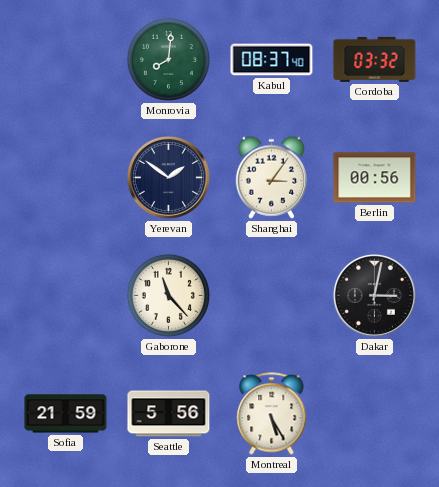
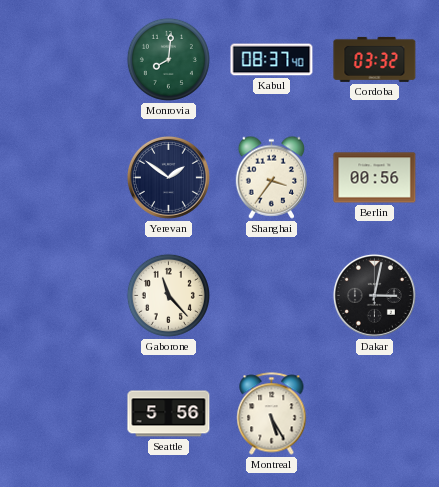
Shanghai: 3:06 -> 3:36
Sofia: 21:59 -> none
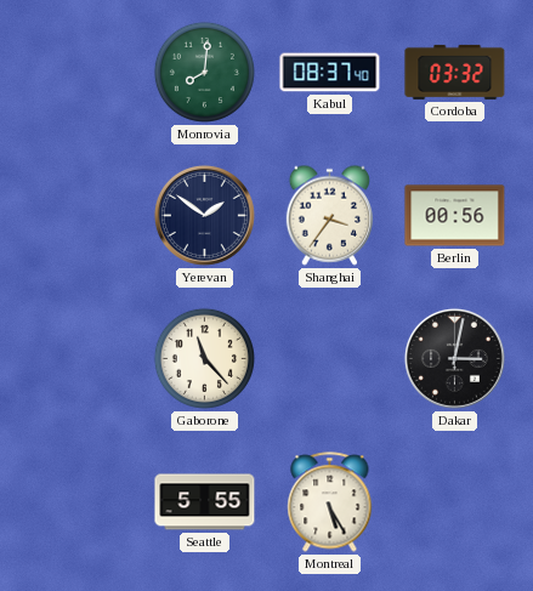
Seattle: 5:56 -> 5:55
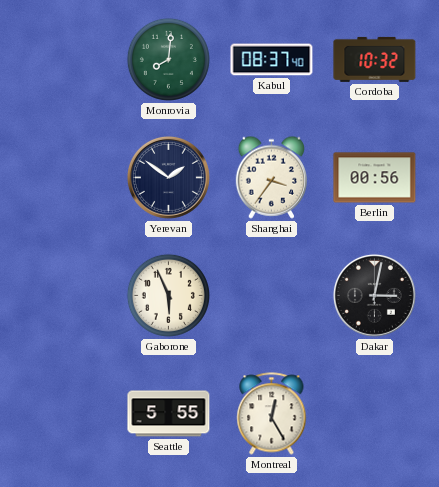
Cordoba: 03:32 -> 10:32
Gaborone: 11:23 -> 5:56
Montreal: 5:25 -> 12:25
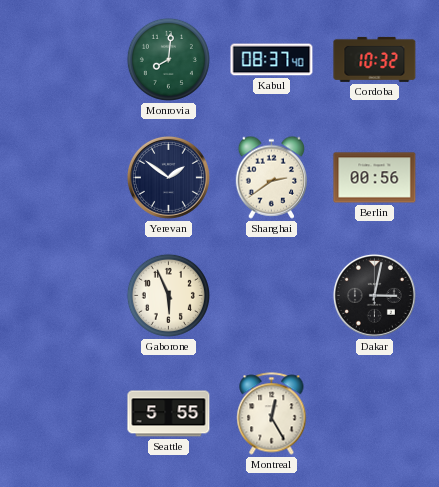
Shanghai: 3:36 -> 2:39
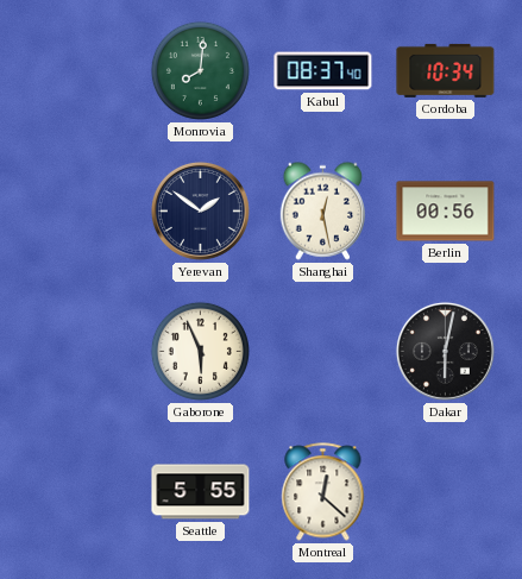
Cordoba: 10:32 -> 10:34
Shanghai: 2:39 -> 12:28
Dakar: 3:02 -> 6:02
Montreal: 12:25 -> 12:22
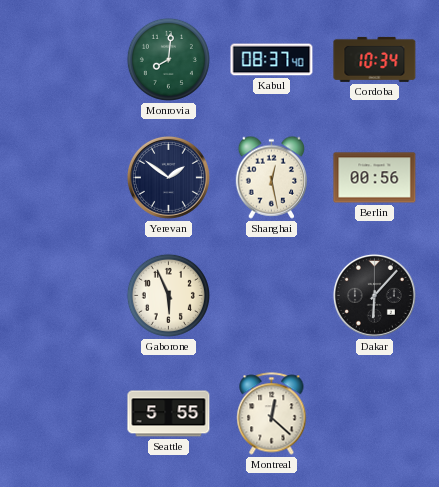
Dakar: 6:02 -> 6:07
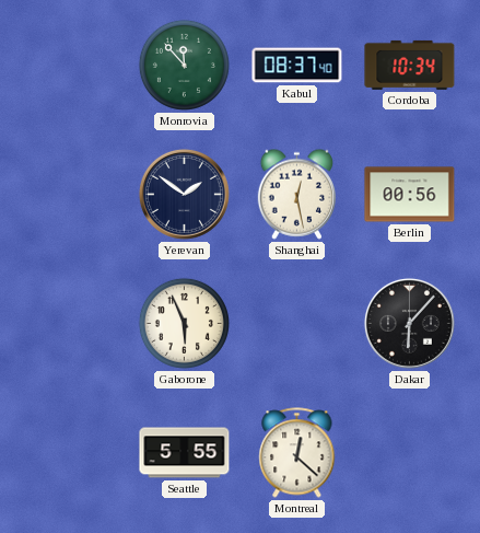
Monrovia: 8:01 -> 11:53
